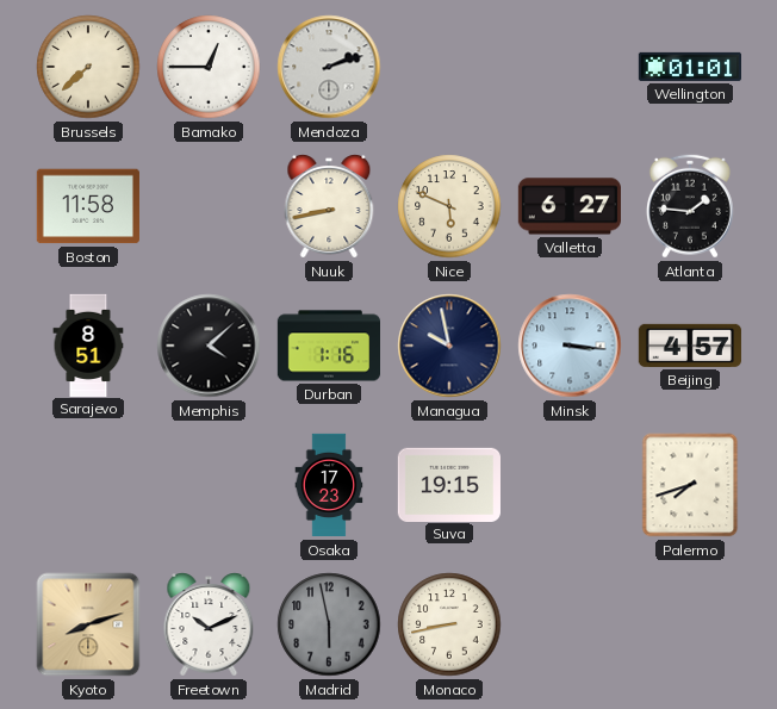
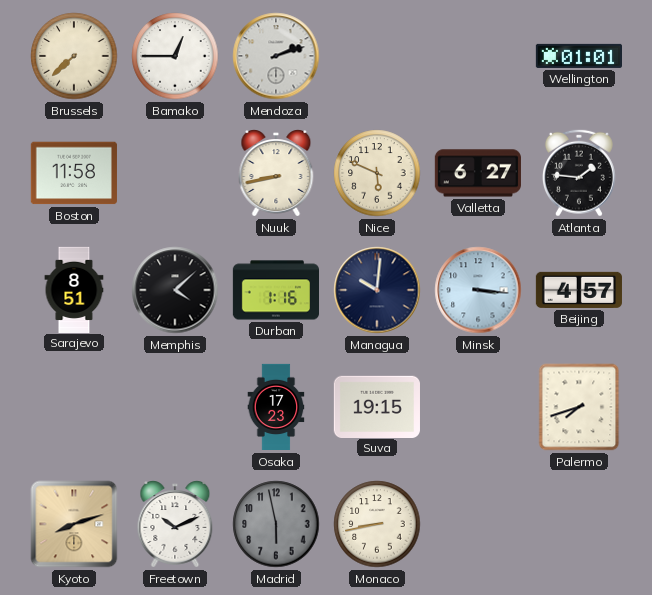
Managua: 9:58 -> 10:01
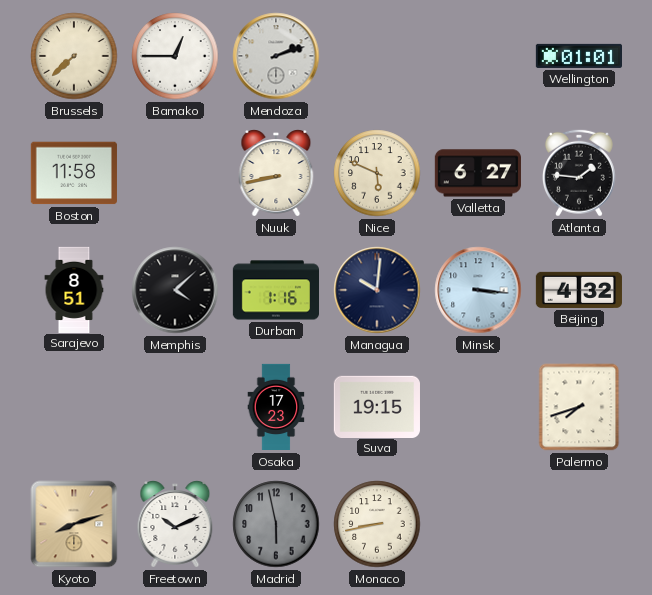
Beijing: 4:57 -> 4:32
